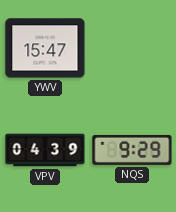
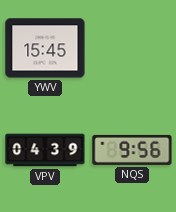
YWV: 15:47 -> 15:45
NQS: 9:29 -> 9:56
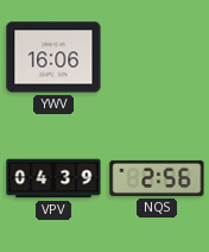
YWV: 15:45 -> 16:06
NQS: 9:56 -> 2:56
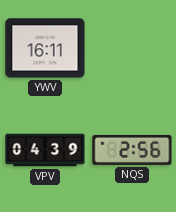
YWV: 16:06 -> 16:11
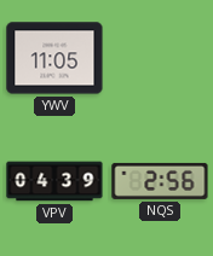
YWV: 16:11 -> 11:05
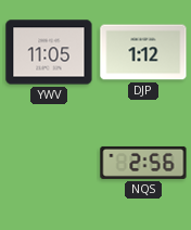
DJP: none -> 1:12
VPV: 04:39 -> none
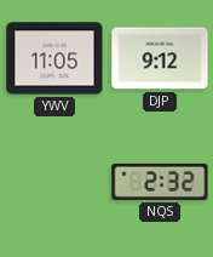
DJP: 1:12 -> 9:12
NQS: 2:56 -> 2:32
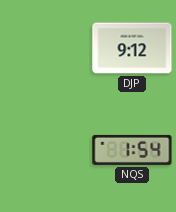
YWV: 11:05 -> none
NQS: 2:32 -> 1:54
